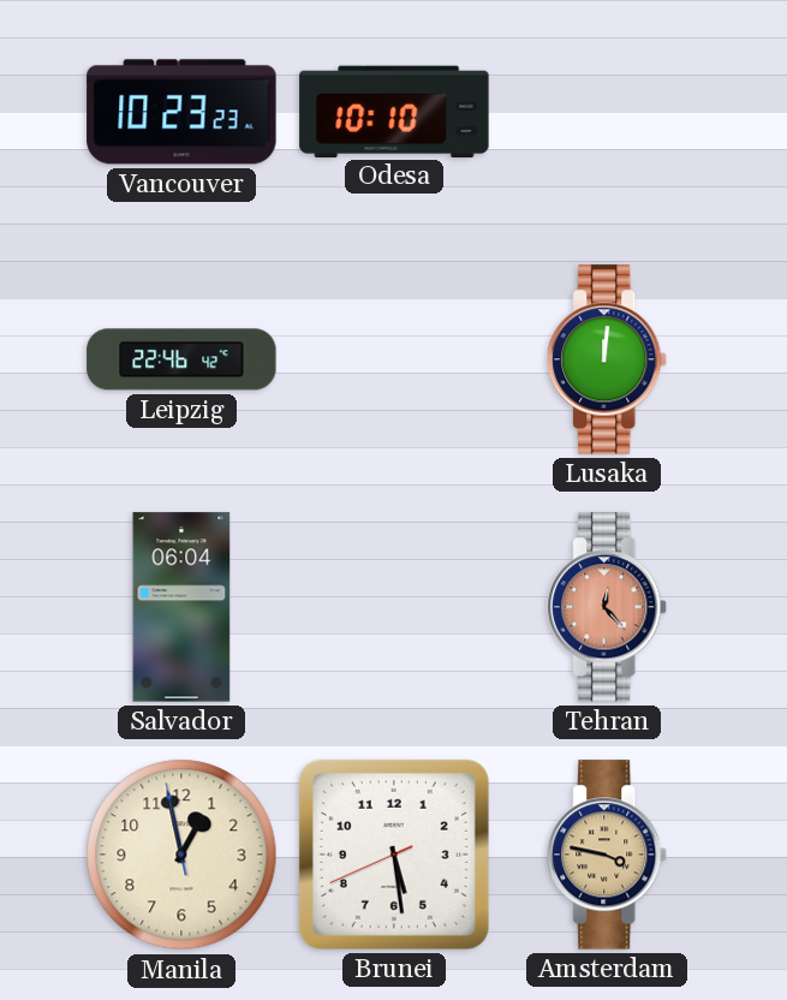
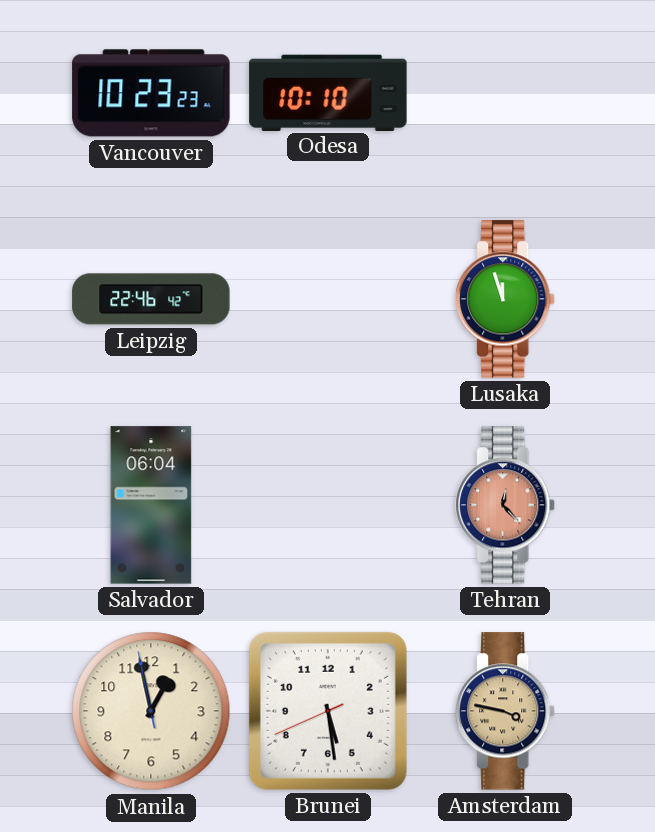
Lusaka: 12:01 -> 11:57
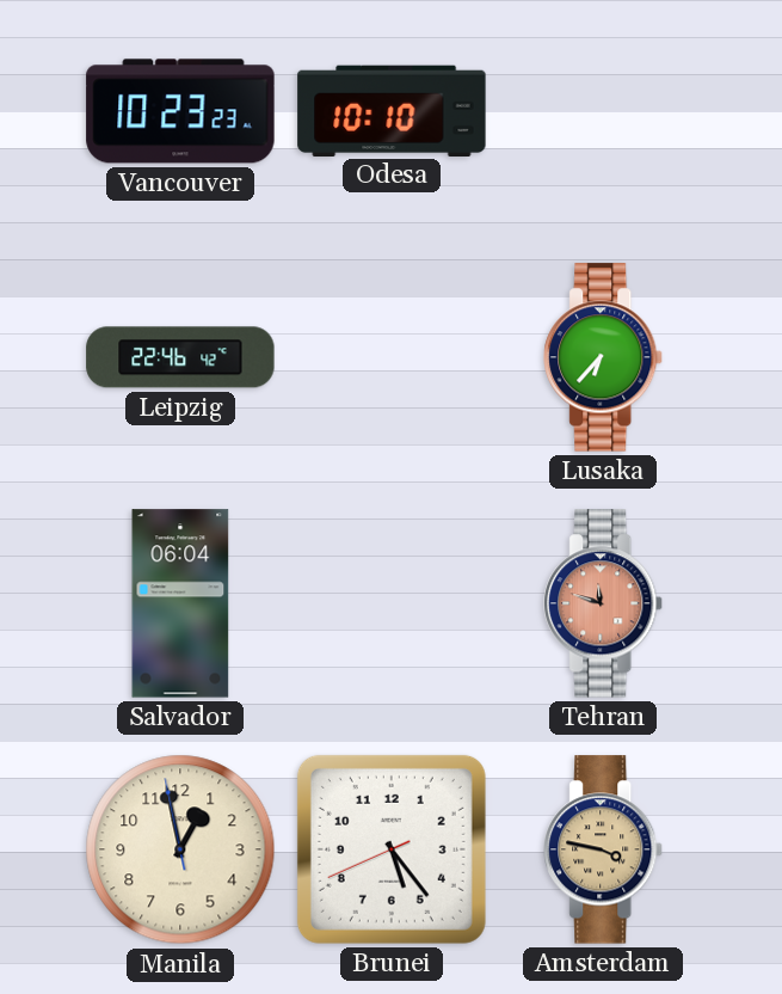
Lusaka: 11:57 -> 6:37
Tehran: 12:23 -> 11:48
Brunei: 5:28 -> 5:23
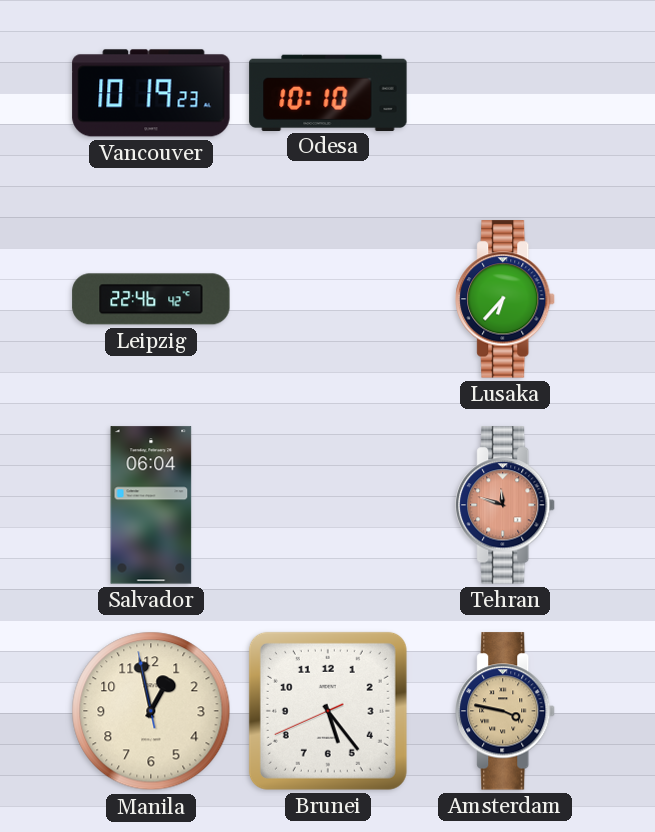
Vancouver: 10:23 -> 10:19
